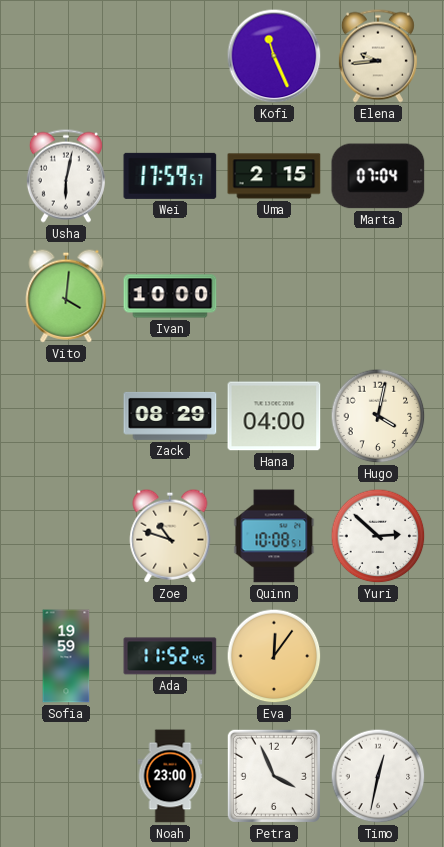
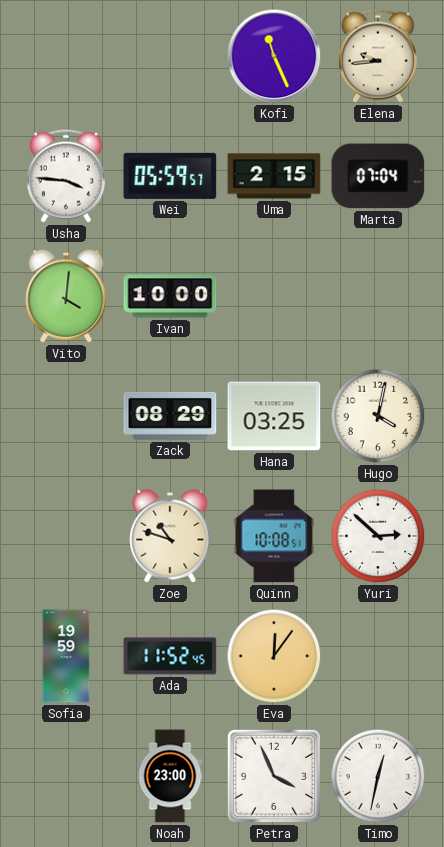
Usha: 6:02 -> 3:46
Wei: 17:59 -> 05:59
Hana: 04:00 -> 03:25
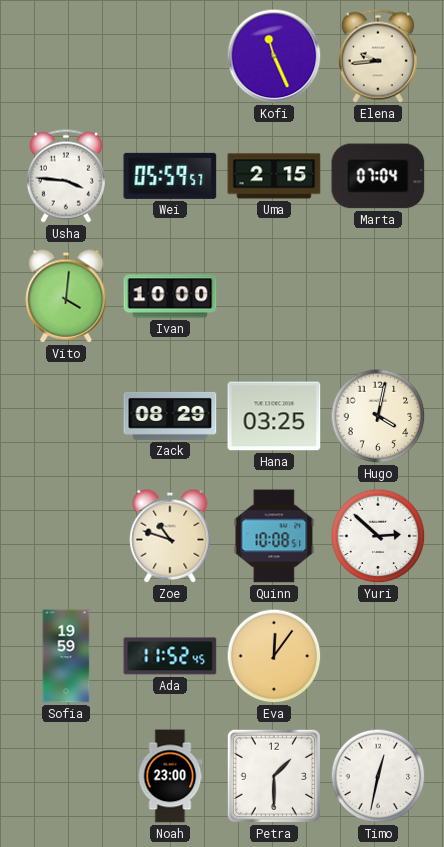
Petra: 3:56 -> 1:30
